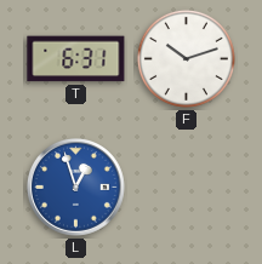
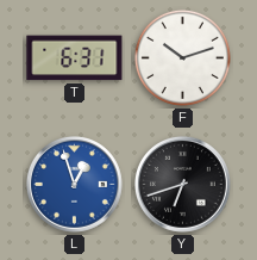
Y: none -> 6:42
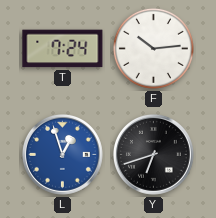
T: 6:31 -> 7:24
F: 10:12 -> 10:14
